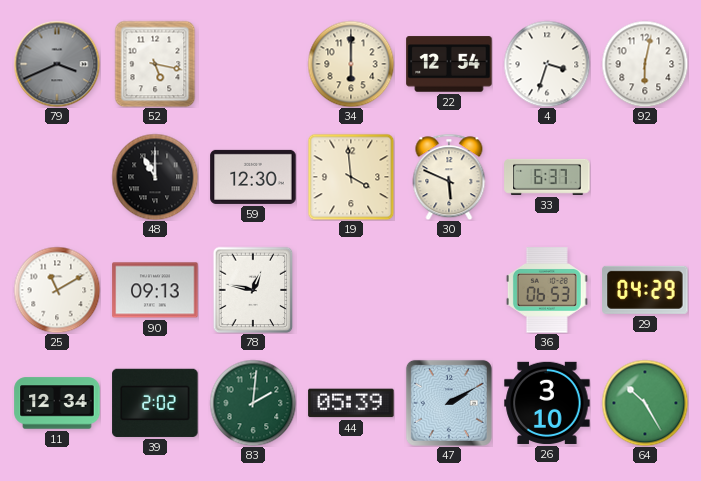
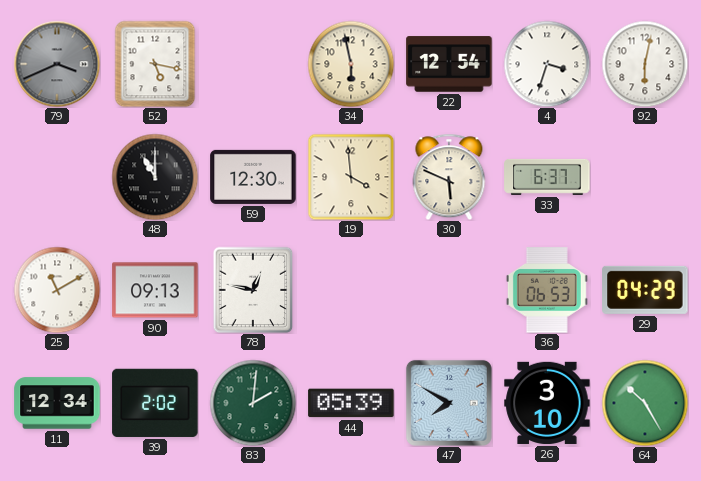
34: 6:00 -> 5:58
47: 2:10 -> 7:50
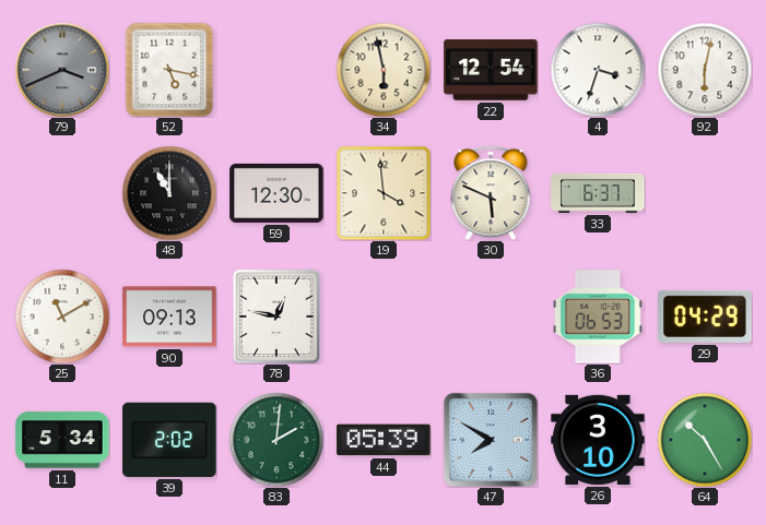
11: 12:34 -> 5:34
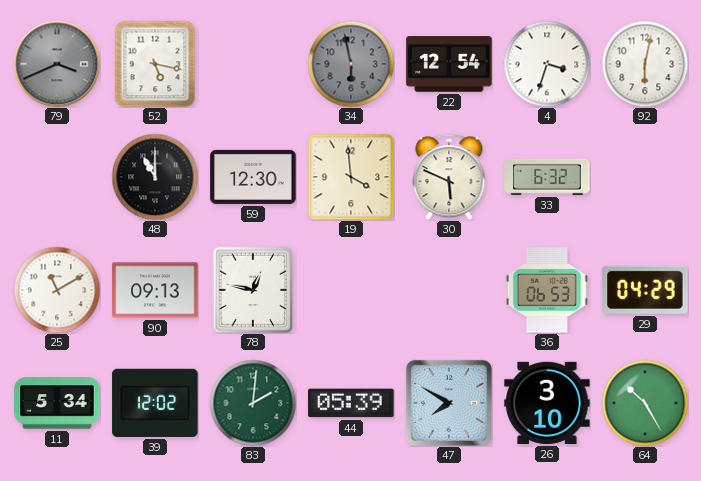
34 dial: cream -> grey
33: 6:37 -> 6:32
39: 2:02 -> 12:02
